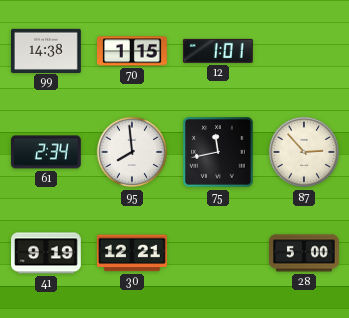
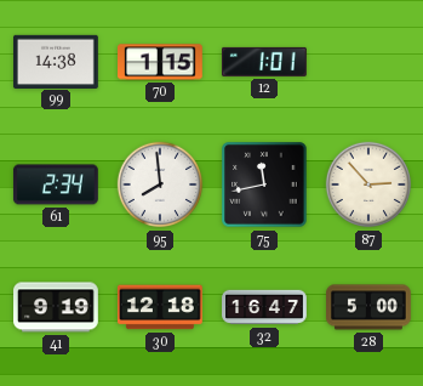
30: 12:21 -> 12:18
32: none -> 16:47
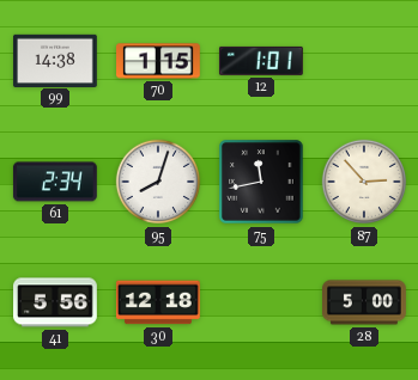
95: 7:59 -> 8:03
41: 9:19 -> 5:56
32: 16:47 -> none
